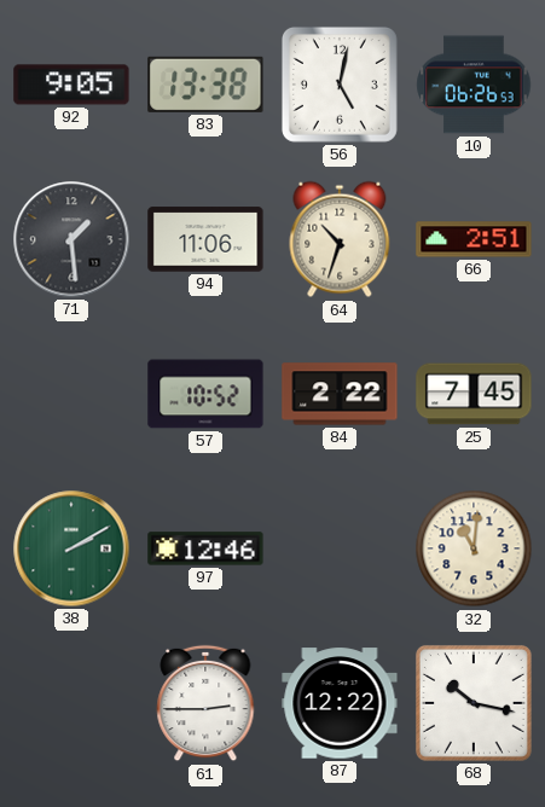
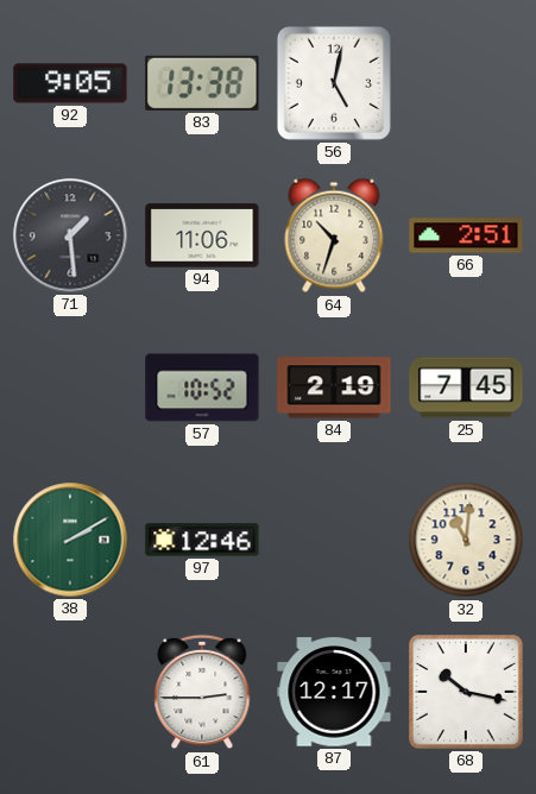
10: 06:26 -> none
84: 2:22 -> 2:19
87: 12:22 -> 12:17
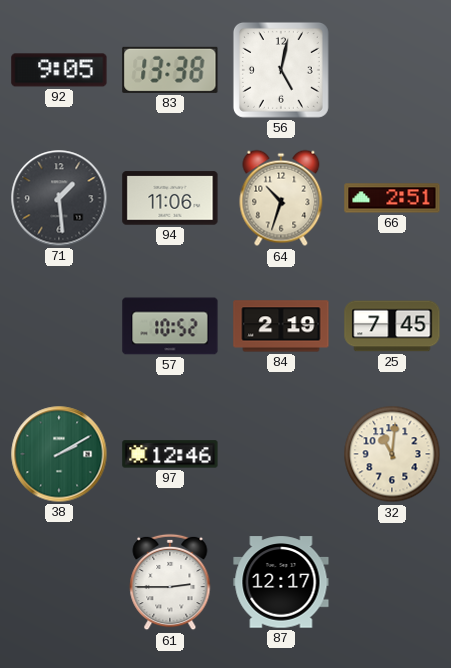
68: 10:17 -> none
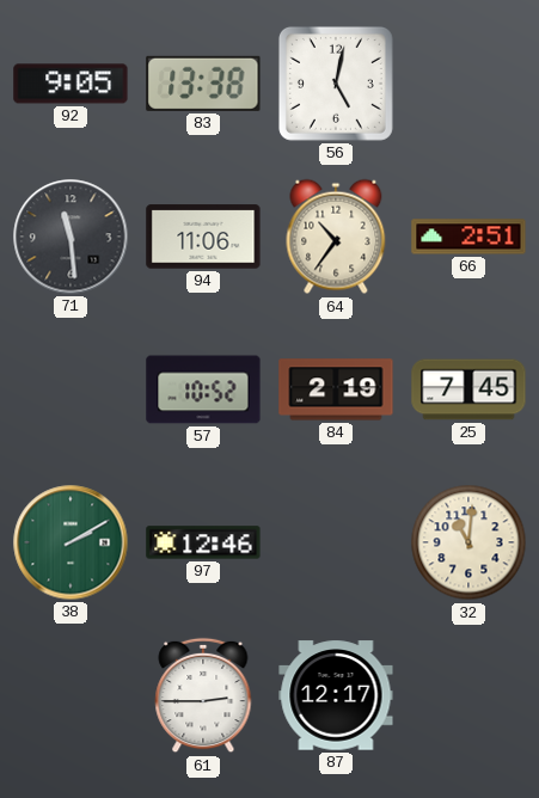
71: 1:29 -> 11:29
64: 10:33 -> 10:36
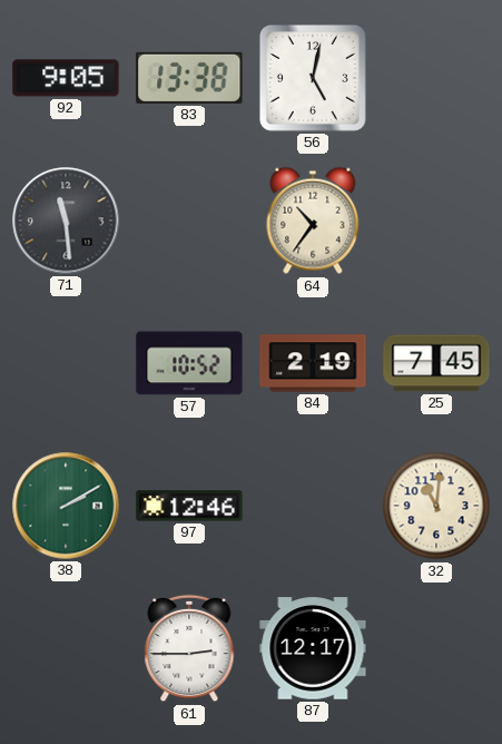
94: 11:06 -> none
66: 2:51 -> none
